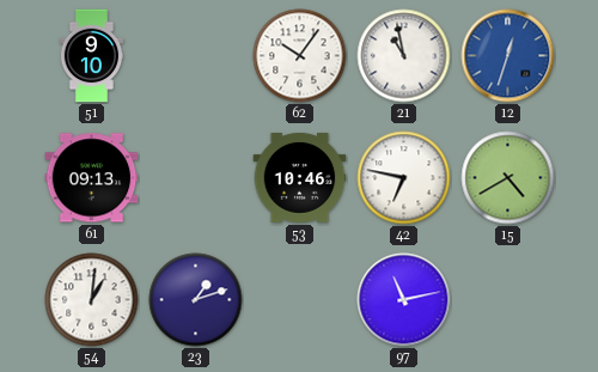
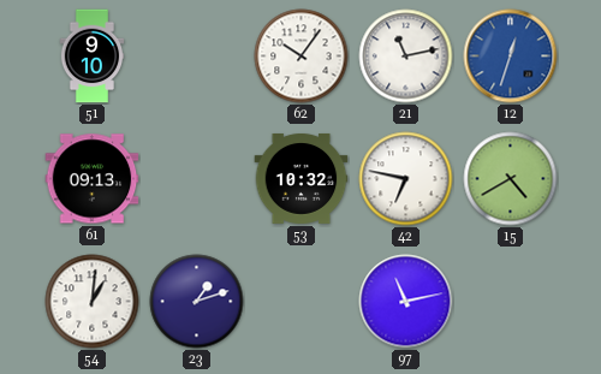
21: 10:58 -> 11:13
53: 10:46 -> 10:32
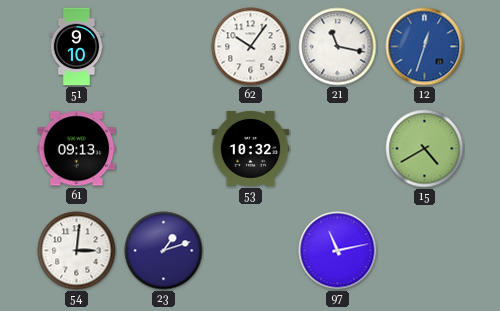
21: 11:13 -> 11:17
42: 6:47 -> none
54: 1:01 -> 3:01
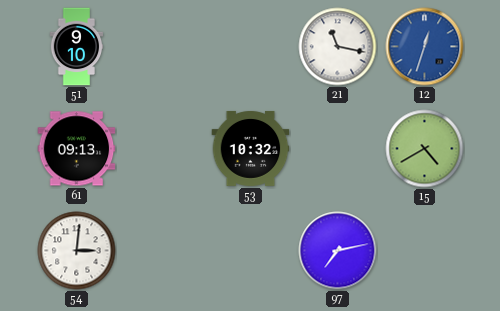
62: 10:06 -> none
23: 1:12 -> none
97: 11:13 -> 7:13
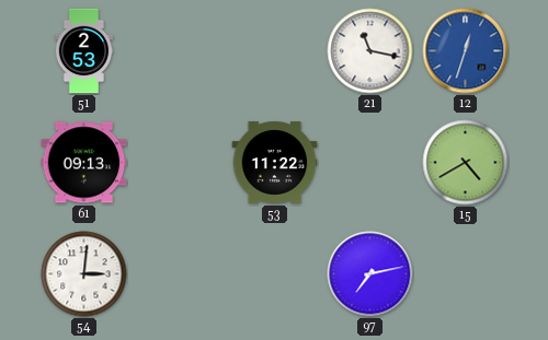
51: 9:10 -> 2:53
53: 10:32 -> 11:22
